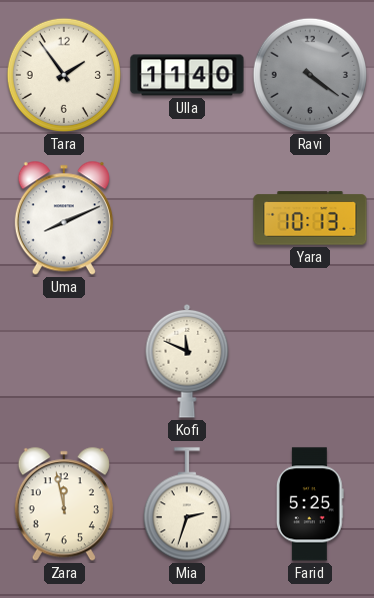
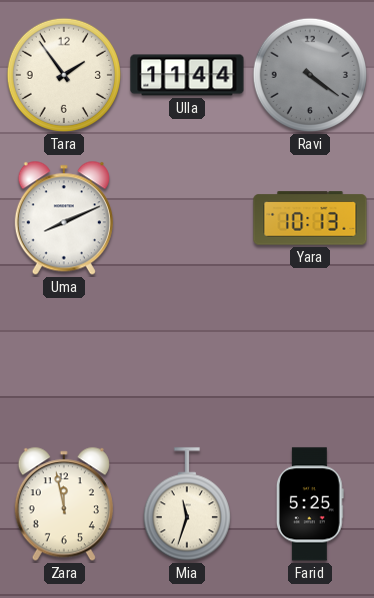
Ulla: 11:40 -> 11:44
Kofi: 11:49 -> none
Mia: 2:33 -> 11:33
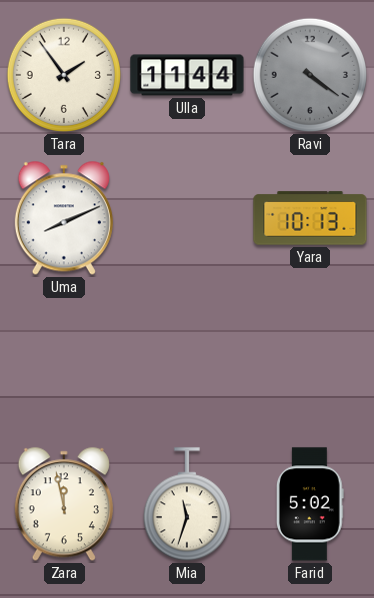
Farid: 5:25 -> 5:02
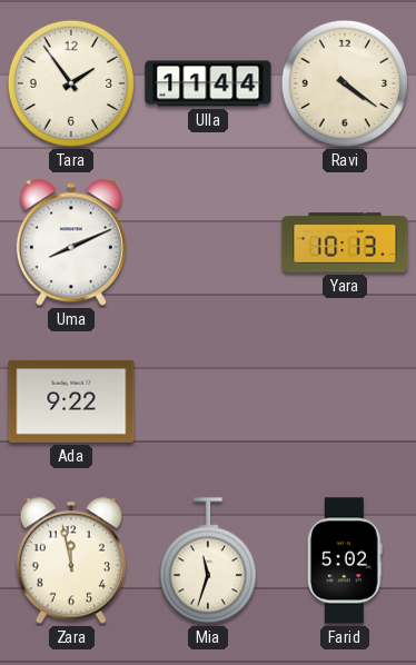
Ravi dial: grey -> cream
Ada: none -> 9:22
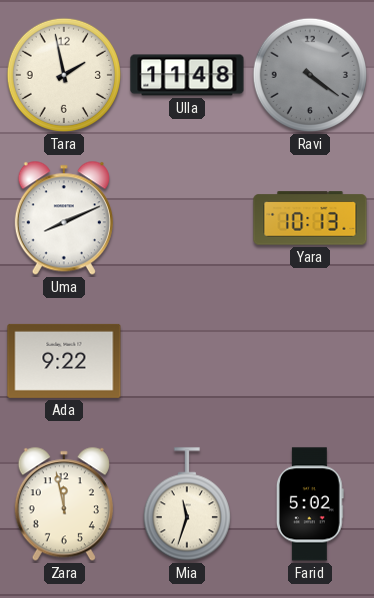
Tara: 1:54 -> 1:58
Ulla: 11:44 -> 11:48
Ravi dial: cream -> grey
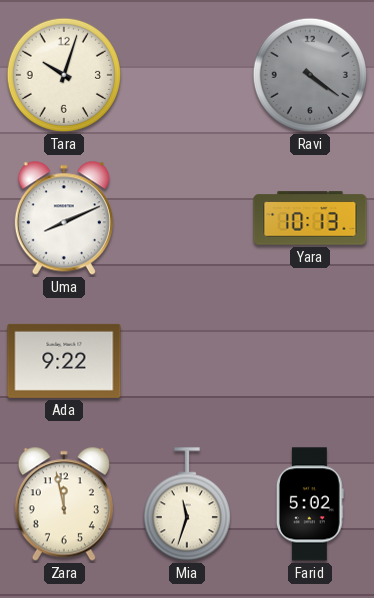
Tara: 1:58 -> 10:03
Ulla: 11:48 -> none
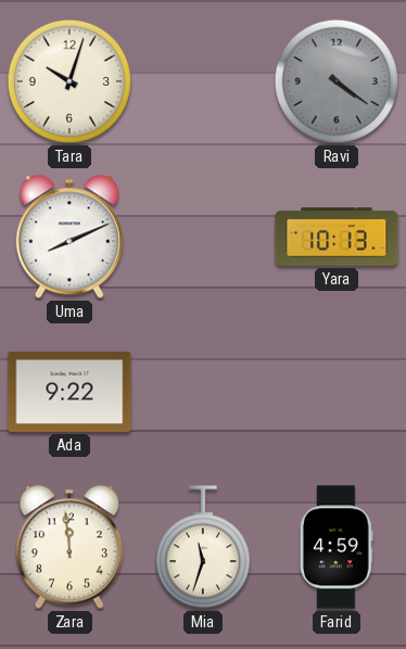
Zara: 11:58 -> 11:59
Farid: 5:02 -> 4:59
